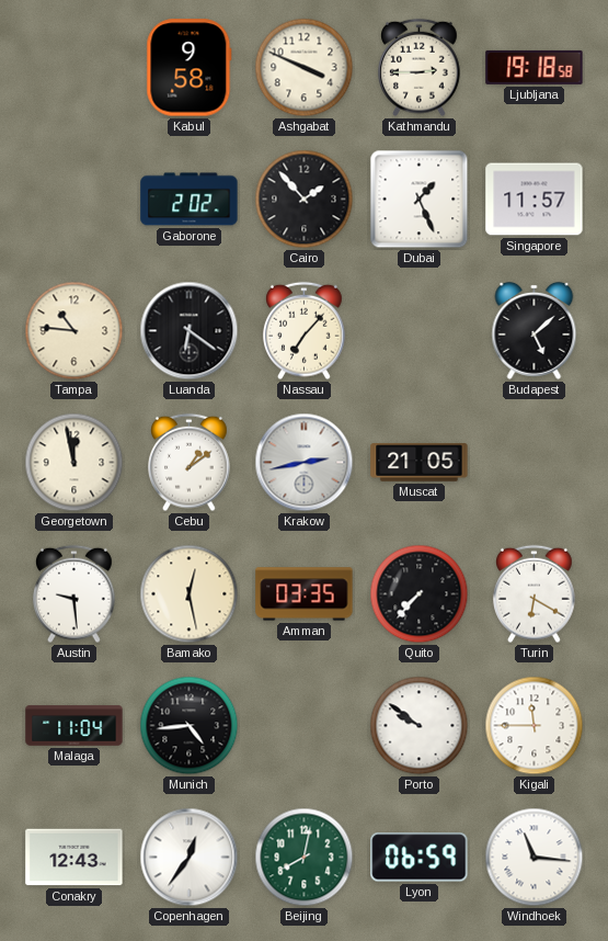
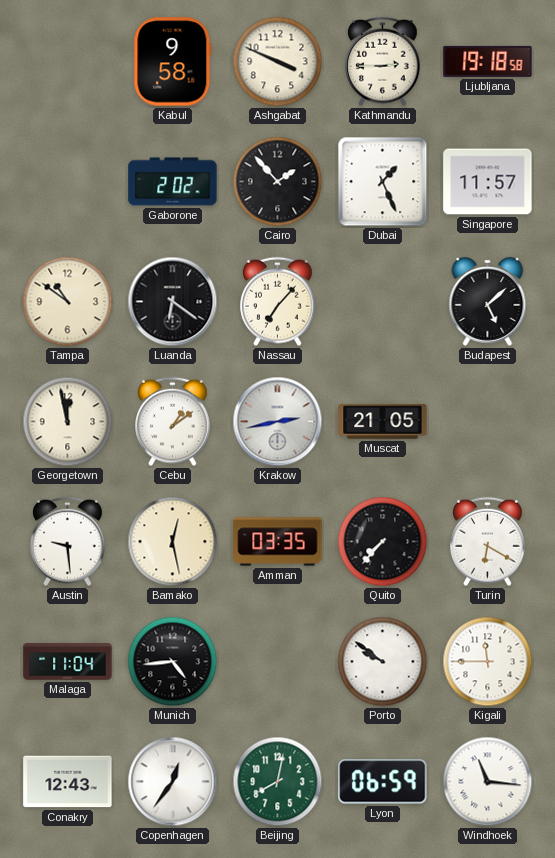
Tampa: 10:46 -> 10:51
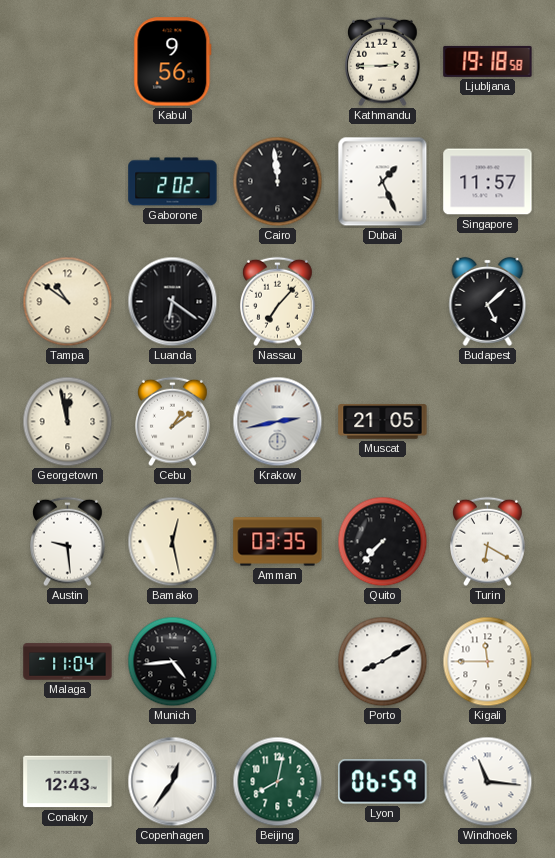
Kabul: 9:58 -> 9:56
Ashgabat: 3:49 -> none
Cairo: 1:53 -> 11:59
Porto: 9:51 -> 8:10
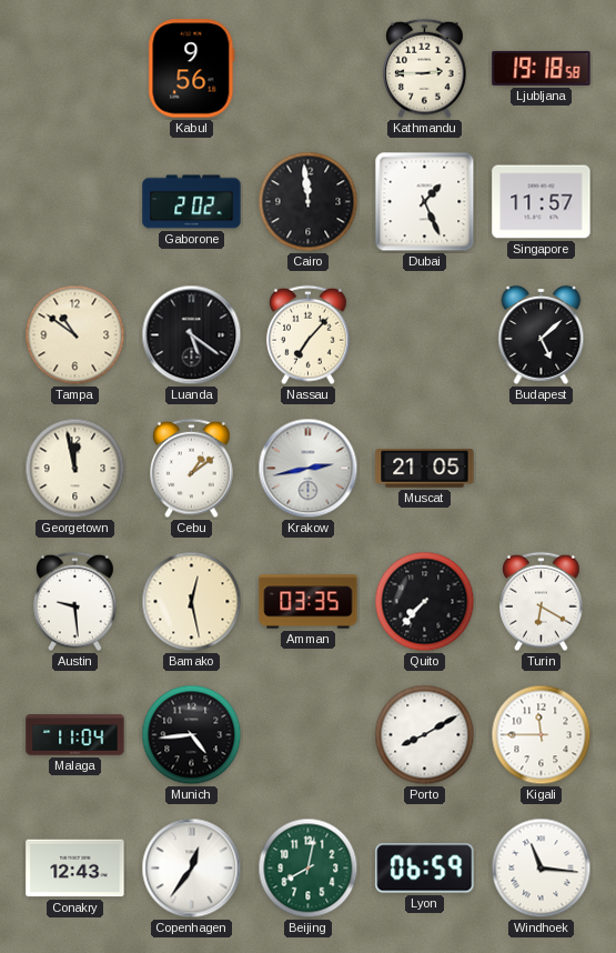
Luanda: 6:21 -> 5:21
